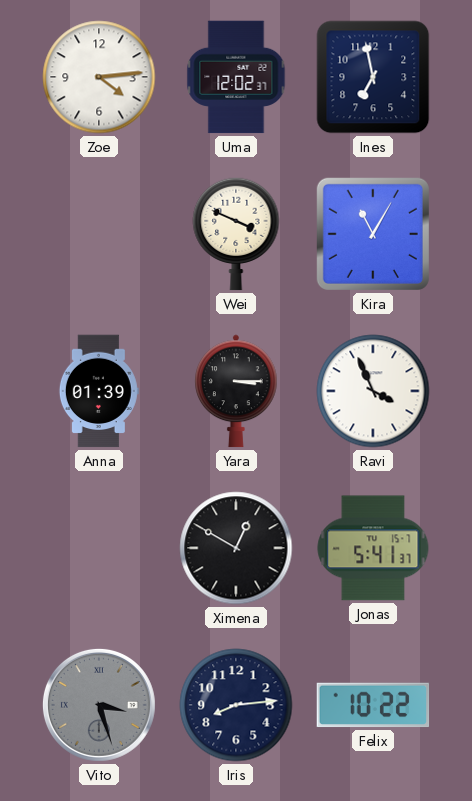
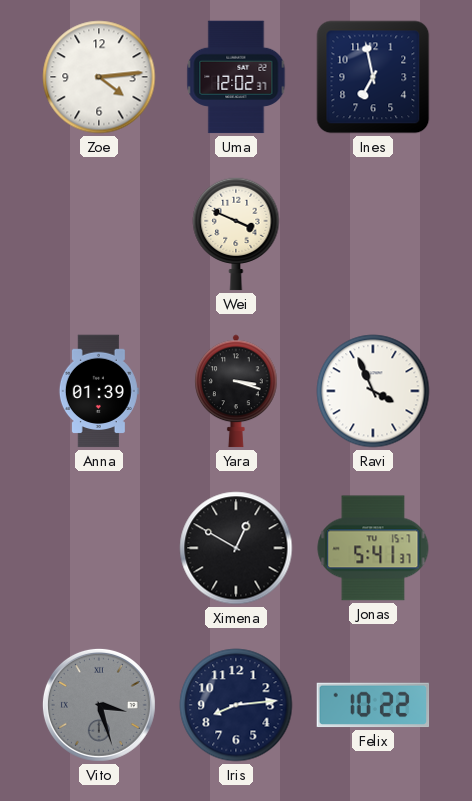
Kira: 11:05 -> none
Yara: 3:15 -> 3:18
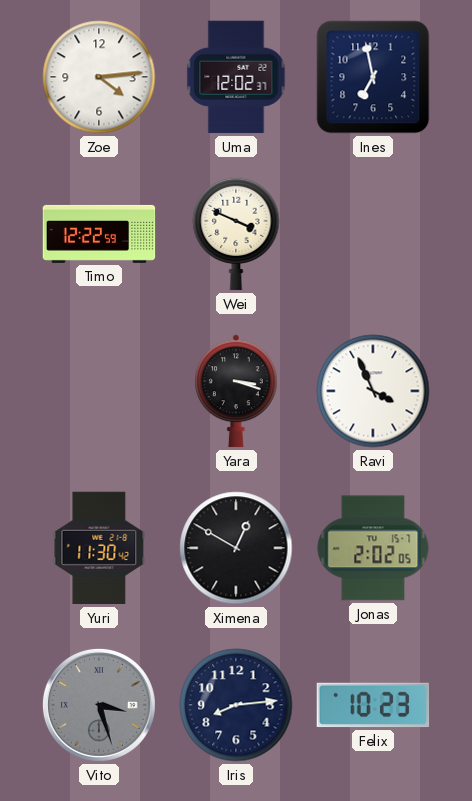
Timo: none -> 12:22
Anna: 01:39 -> none
Yuri: none -> 11:30
Jonas: 5:41 -> 2:02
Felix: 10:22 -> 10:23
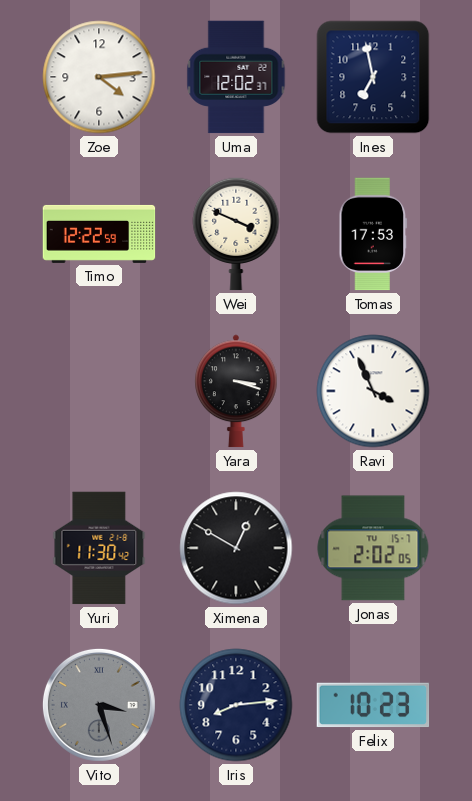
Tomas: none -> 17:53
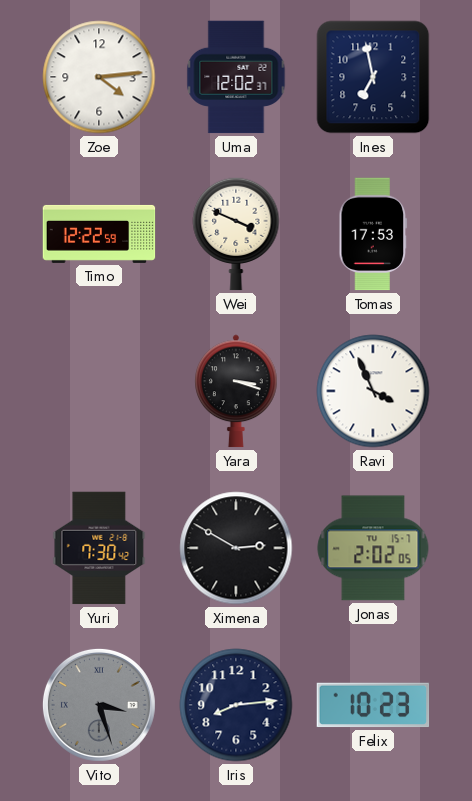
Yuri: 11:30 -> 7:30
Ximena: 12:50 -> 2:50
